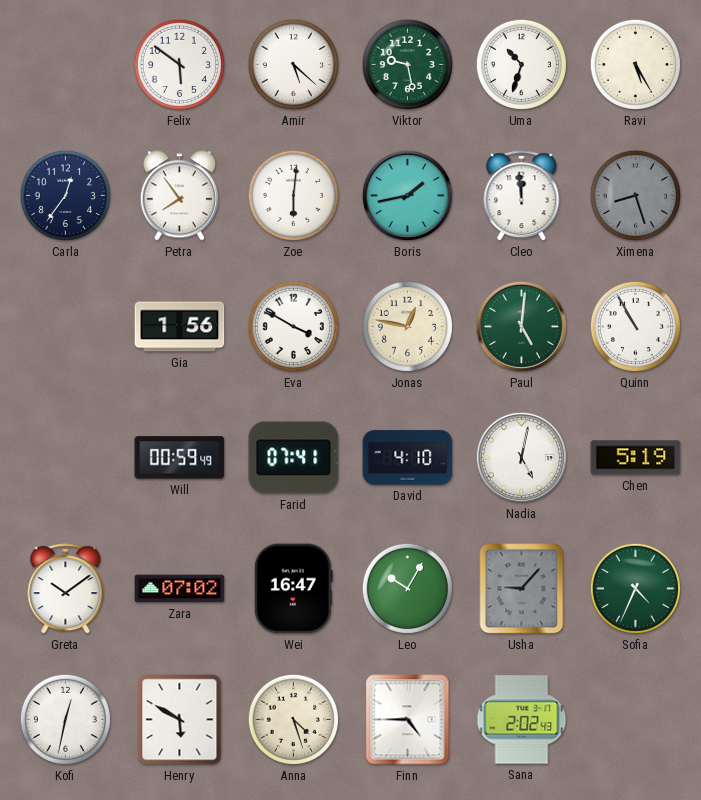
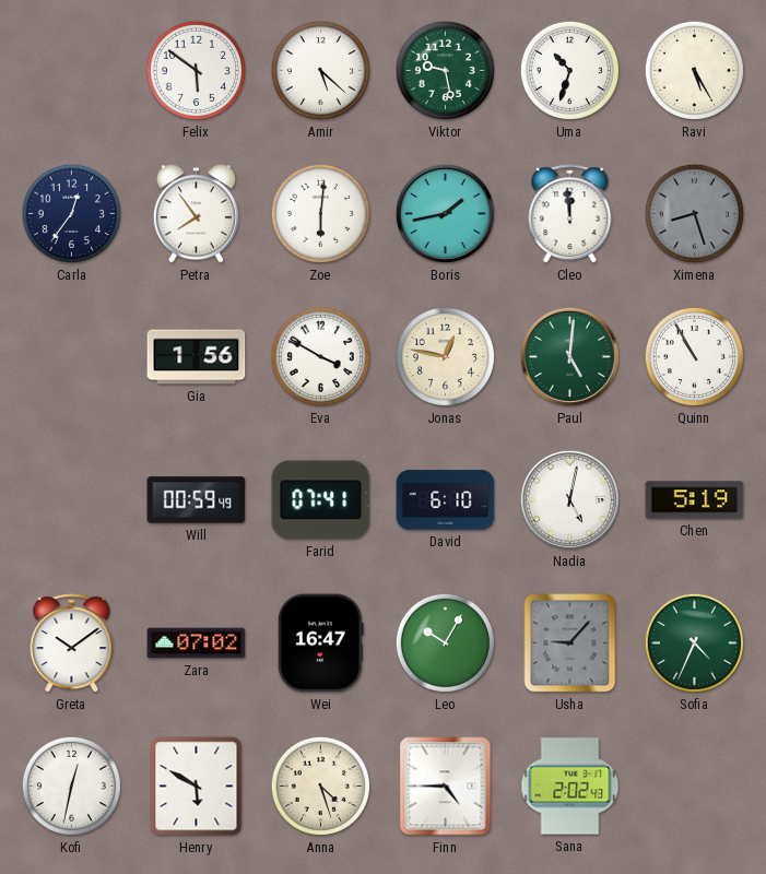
David: 4:10 -> 6:10
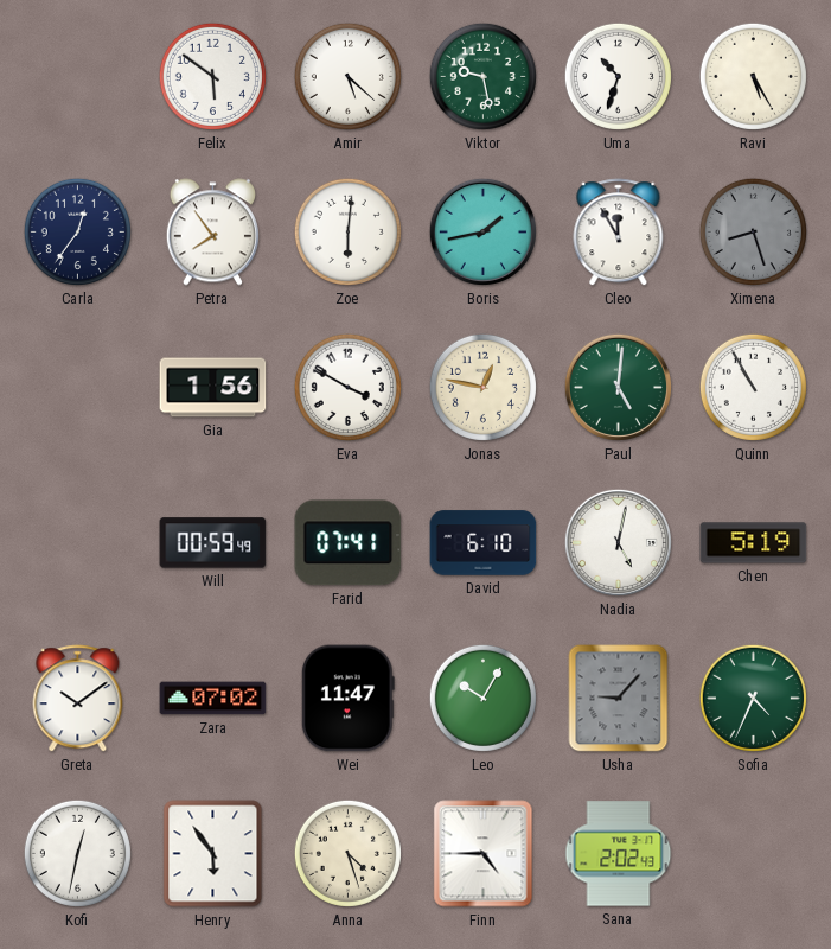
Cleo: 11:59 -> 11:55
Wei: 16:47 -> 11:47
Henry: 5:50 -> 5:54
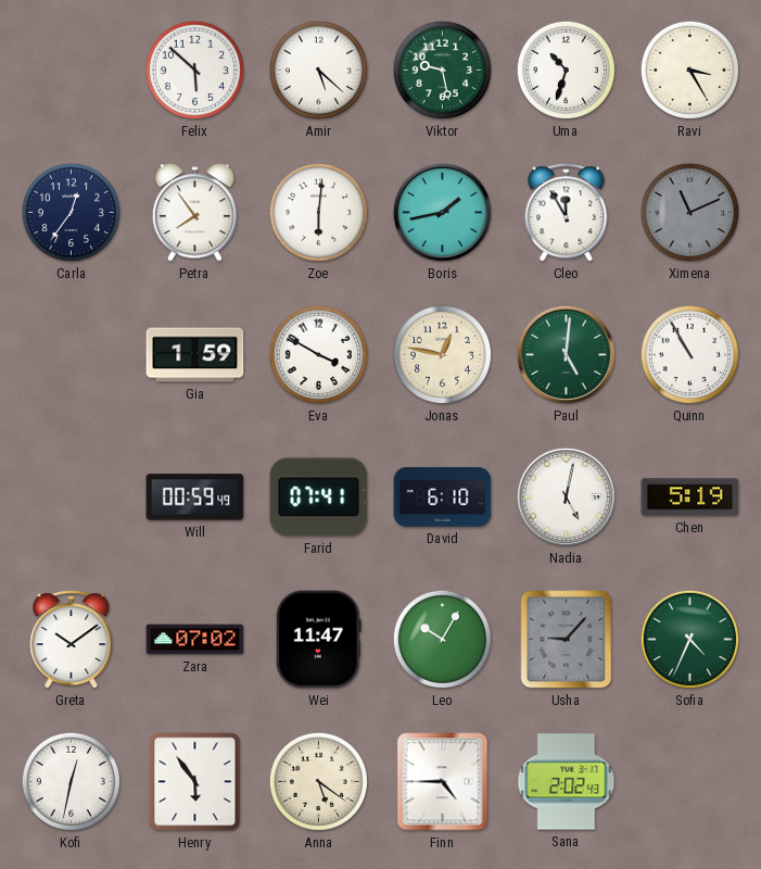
Felix: 5:51 -> 5:52
Ravi: 5:25 -> 3:25
Ximena: 8:27 -> 11:11
Gia: 1:56 -> 1:59
Anna: 4:27 -> 5:21
